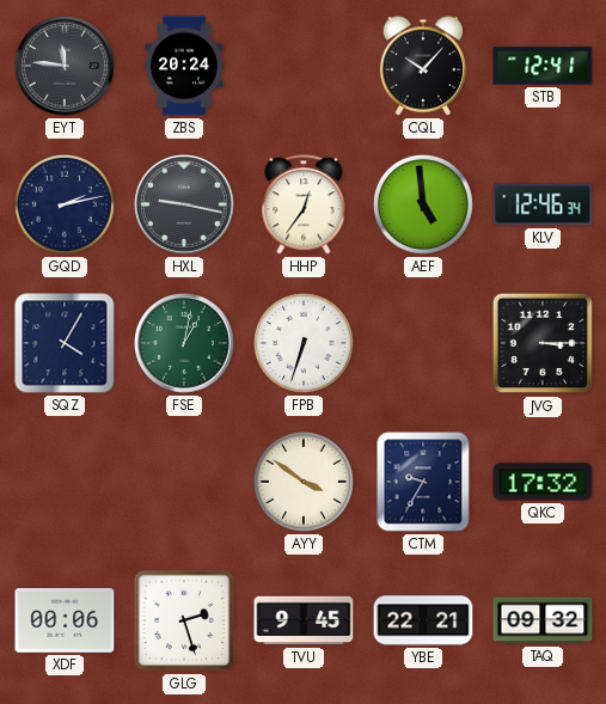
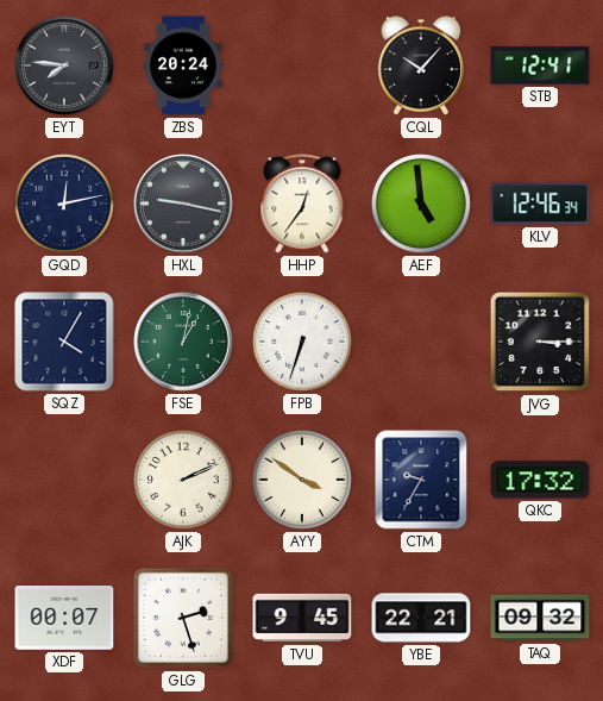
EYT: 11:46 -> 7:46
GQD: 2:13 -> 12:13
AJK: none -> 2:11
XDF: 00:06 -> 00:07
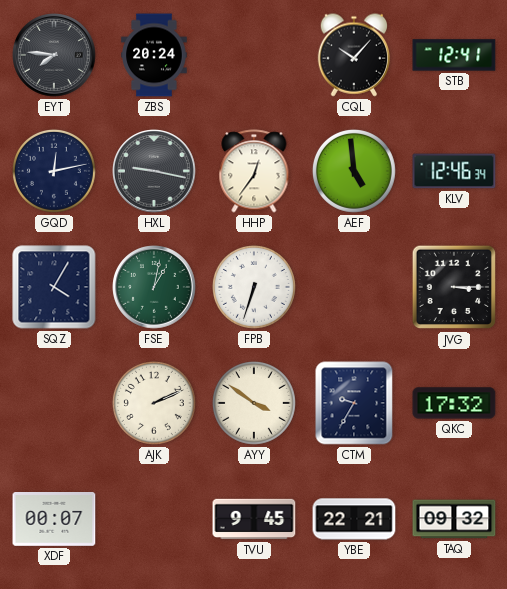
GLG: 2:27 -> none
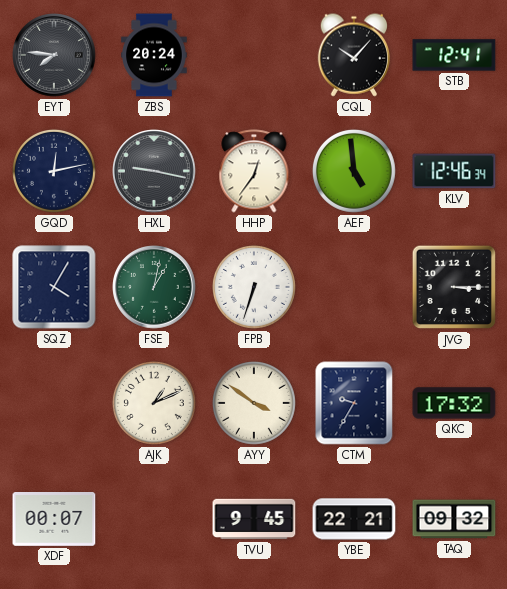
AJK: 2:11 -> 1:11
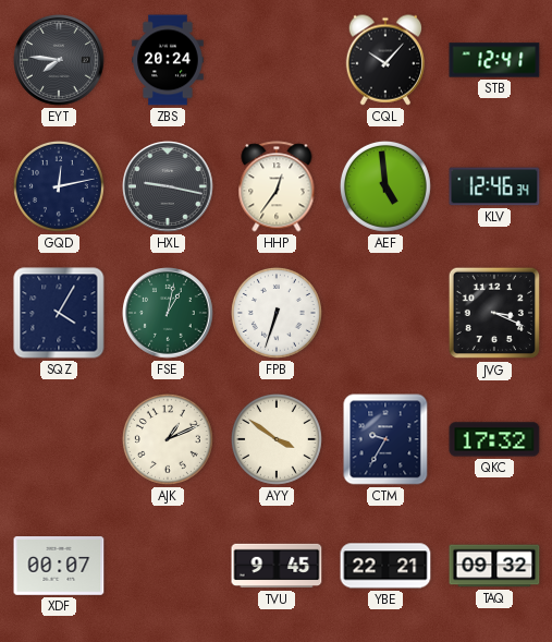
JVG: 3:15 -> 3:19
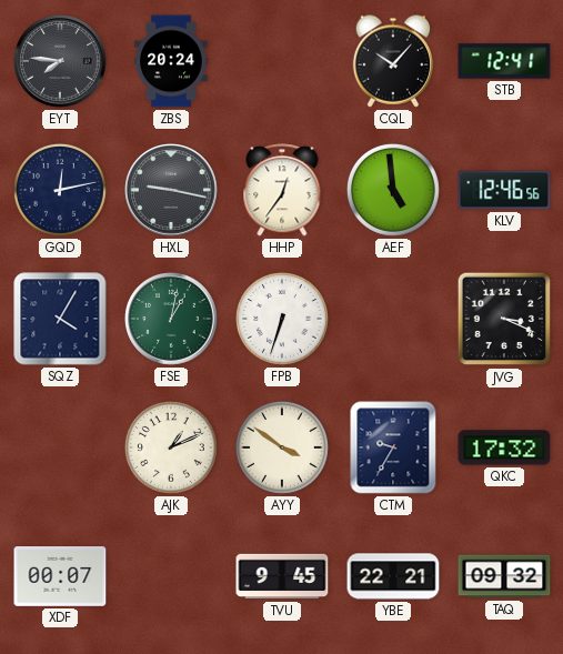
KLV: 12:46:34 -> 12:46:56
